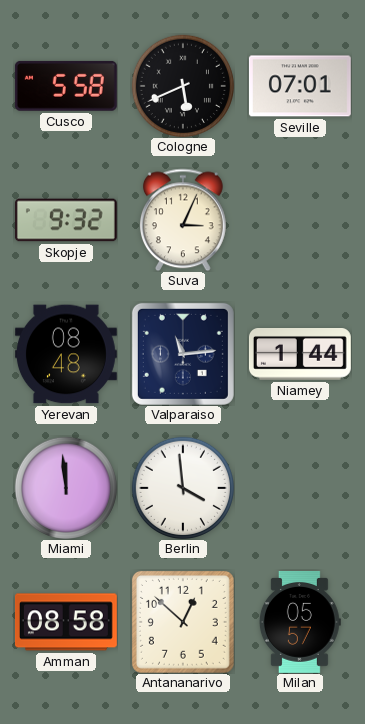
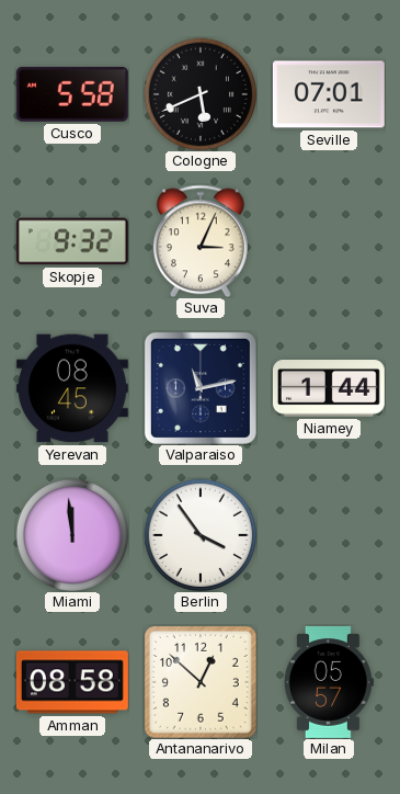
Yerevan: 08:48 -> 08:45
Valparaiso: 11:14 -> 11:13
Berlin: 3:59 -> 3:54
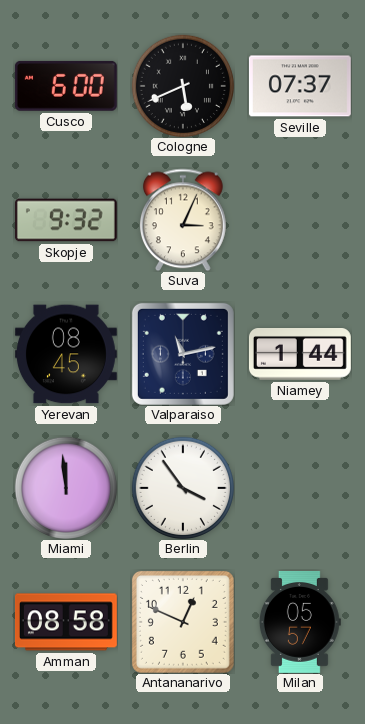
Cusco: 5:58 -> 6:00
Seville: 07:01 -> 07:37
Antananarivo: 12:52 -> 12:49
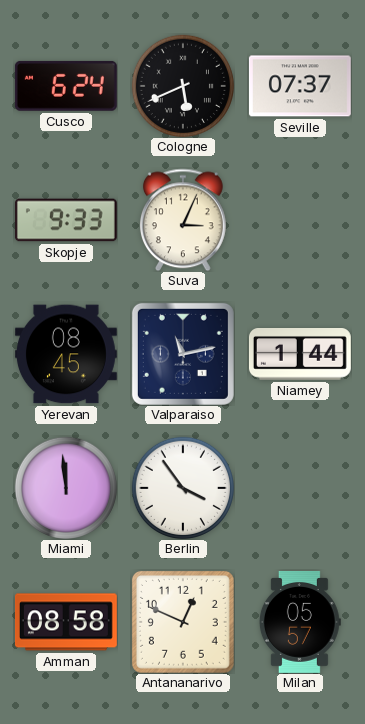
Cusco: 6:00 -> 6:24
Skopje: 9:32 -> 9:33
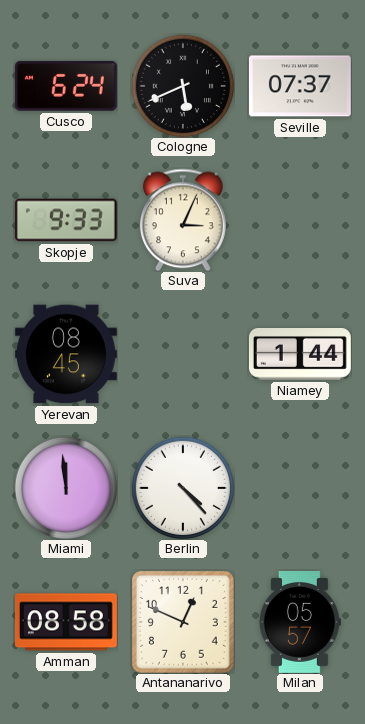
Valparaiso: 11:13 -> none
Berlin: 3:54 -> 4:23
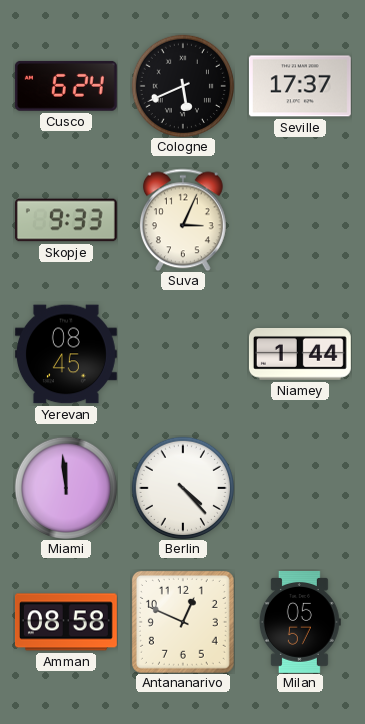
Seville: 07:37 -> 17:37
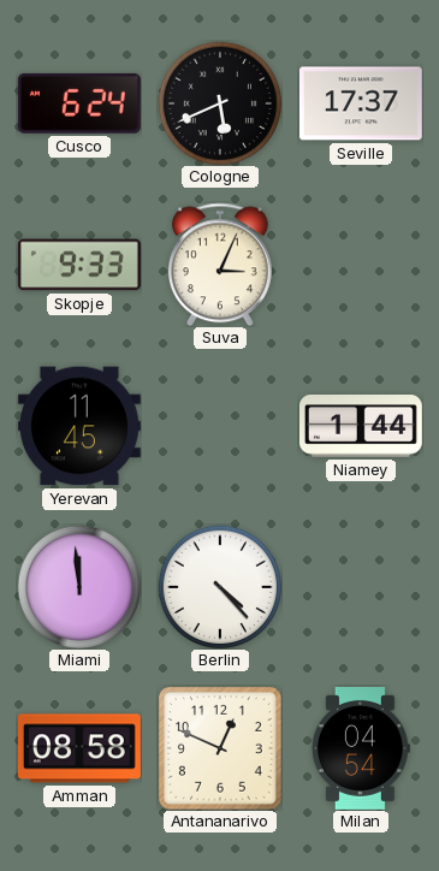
Yerevan: 08:45 -> 11:45
Milan: 05:57 -> 04:54
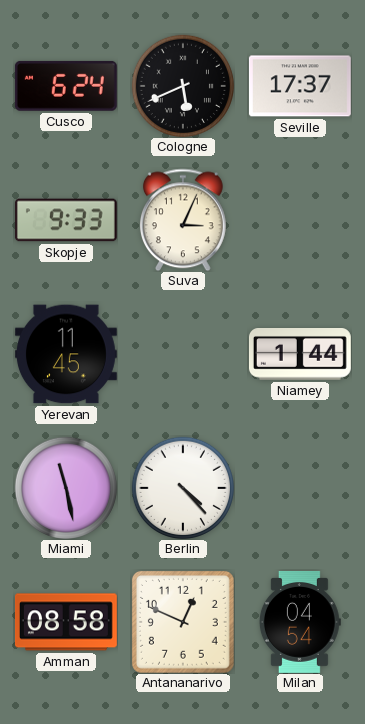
Miami: 11:59 -> 11:28
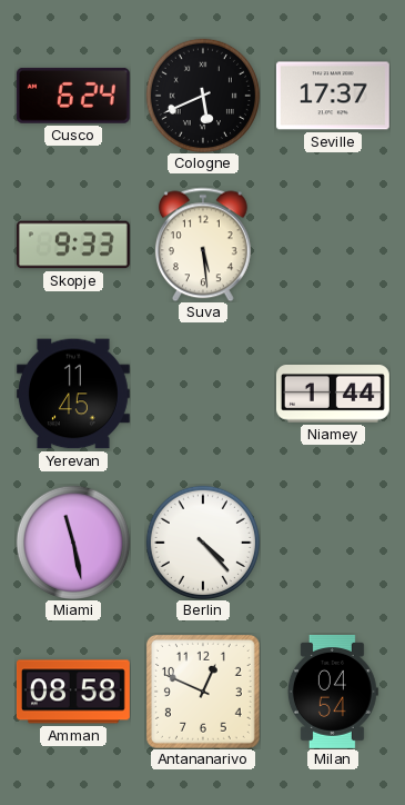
Suva: 3:04 -> 5:29
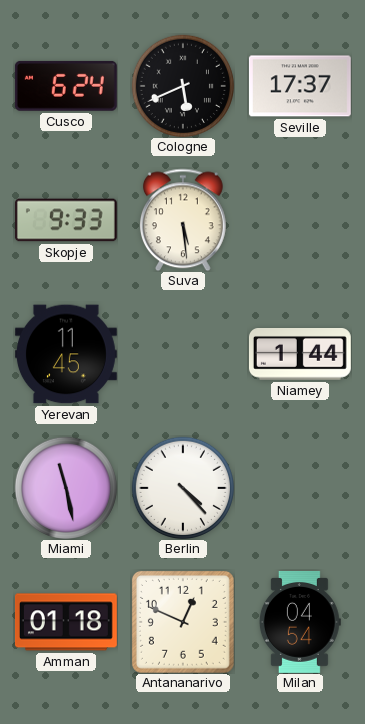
Amman: 08:58 -> 01:18
